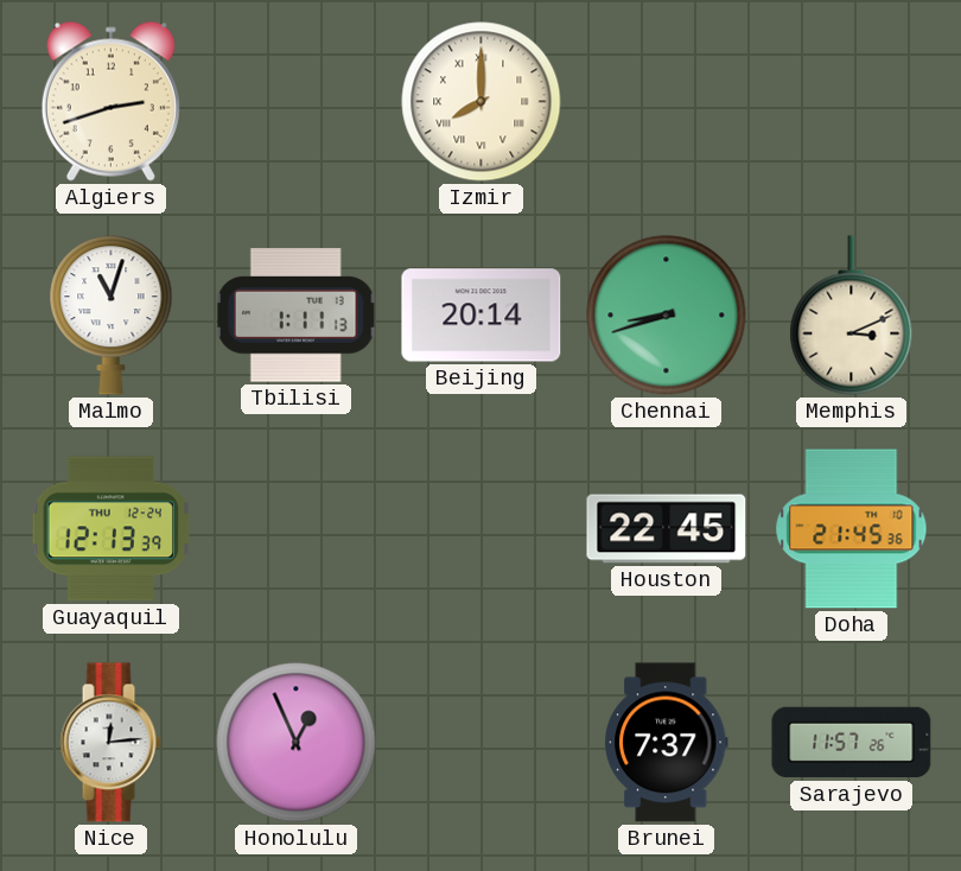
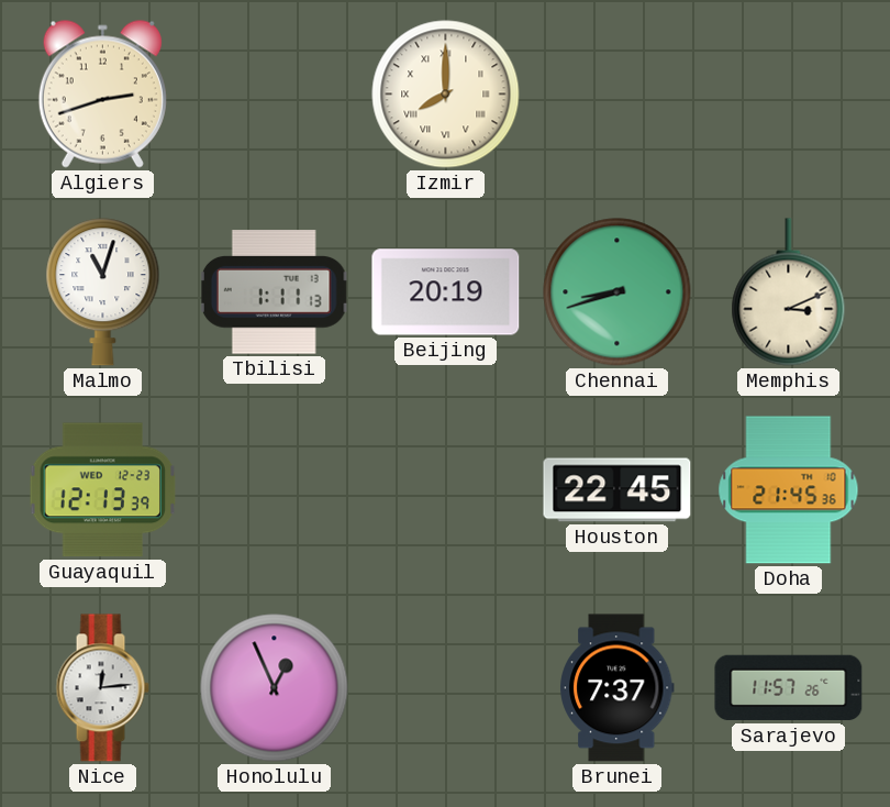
Beijing: 20:14 -> 20:19
Guayaquil date: THU 12-24 -> WED 12-23
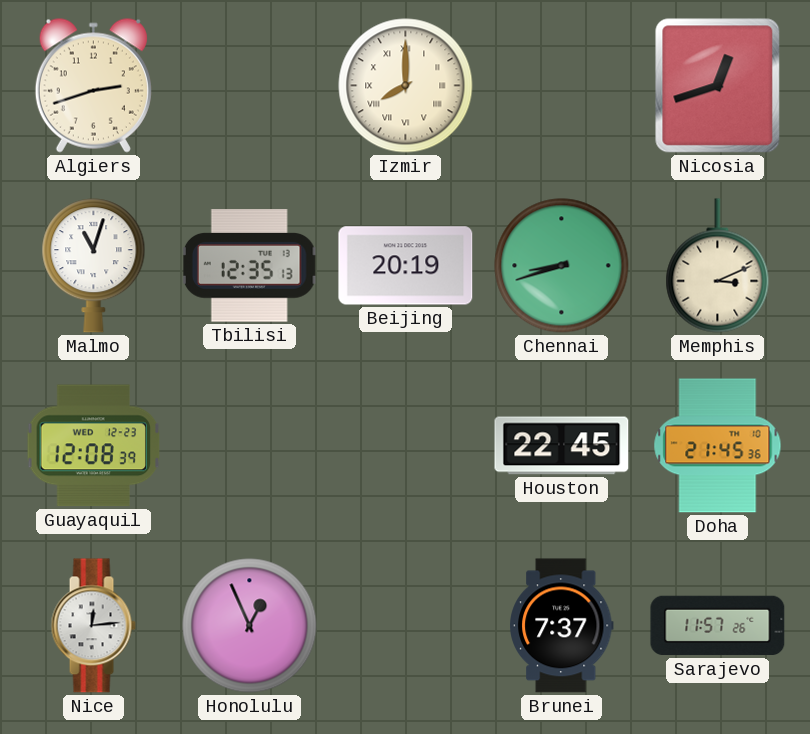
Nicosia: none -> 12:42
Tbilisi: 1:11 -> 12:35
Guayaquil: 12:13 -> 12:08
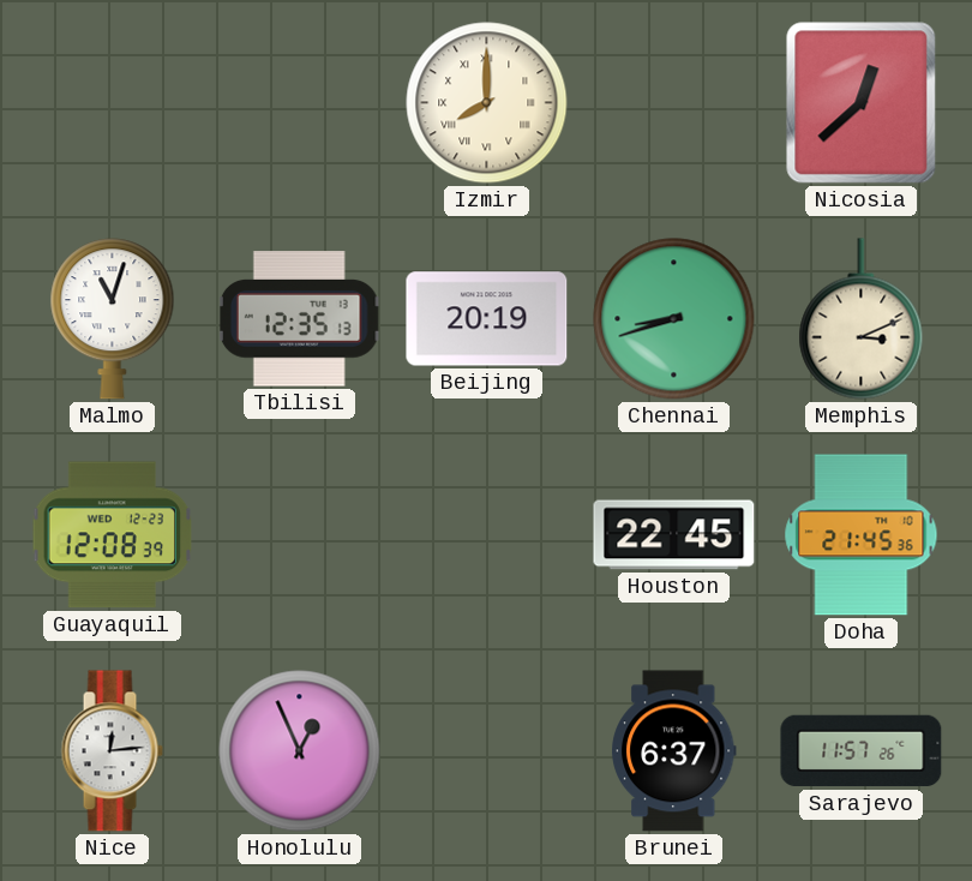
Algiers: 2:42 -> none
Nicosia: 12:42 -> 12:38
Brunei: 7:37 -> 6:37
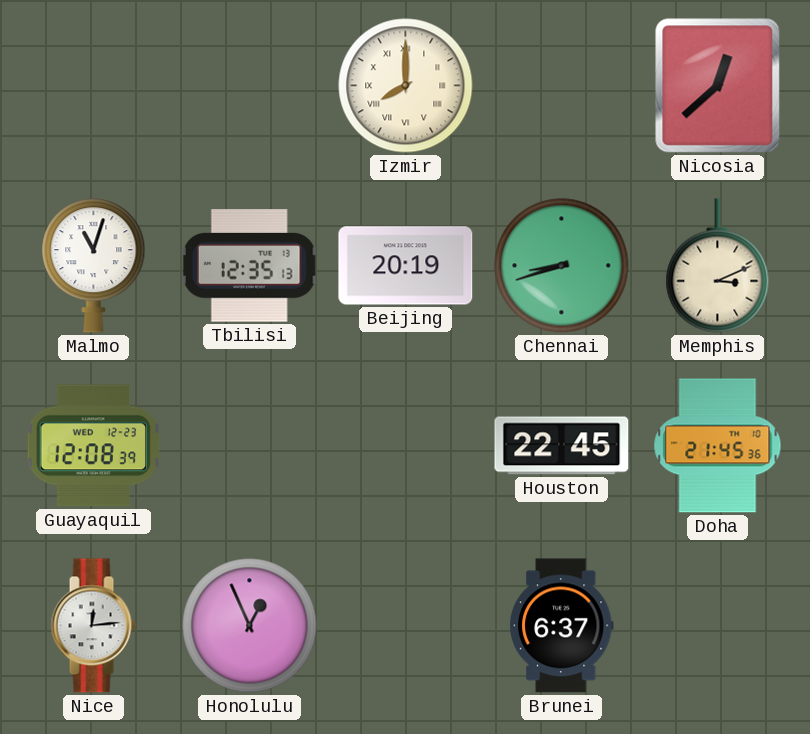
Sarajevo: 11:57 -> none
